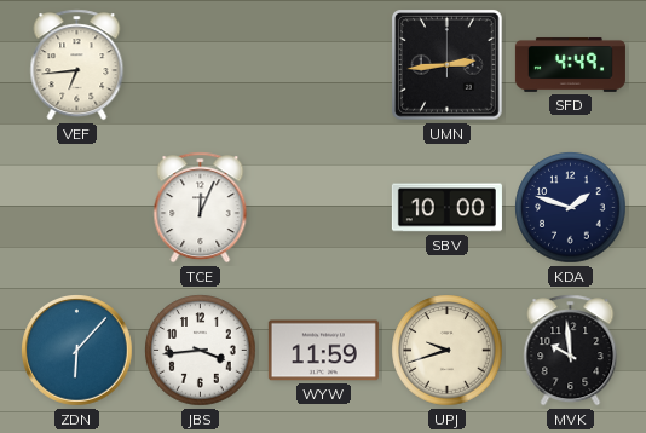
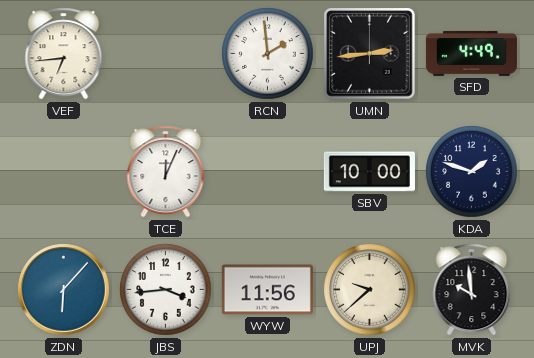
RCN: none -> 1:59
WYW: 11:59 -> 11:56
UPJ: 9:42 -> 9:38
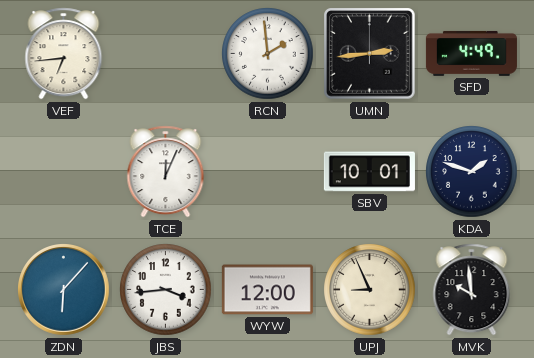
SBV: 10:00 -> 10:01
WYW: 11:56 -> 12:00
UPJ: 9:38 -> 8:56
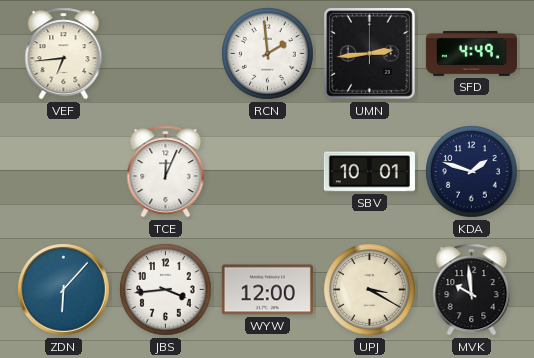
UPJ: 8:56 -> 3:20
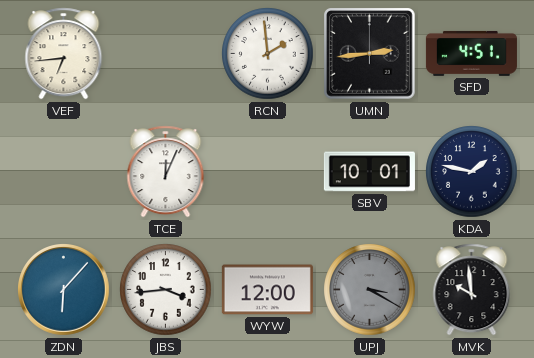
SFD: 4:49 -> 4:51
KDA: 1:48 -> 1:47
UPJ dial: cream -> grey
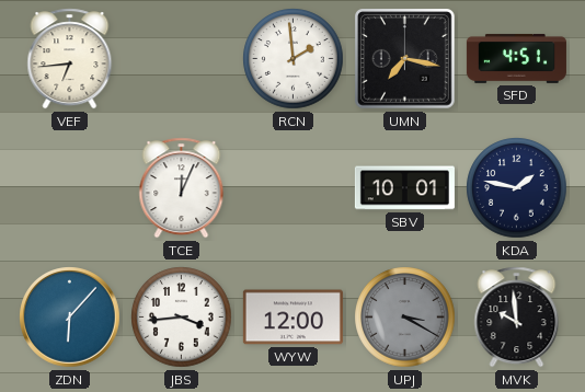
UMN: 2:44 -> 7:17
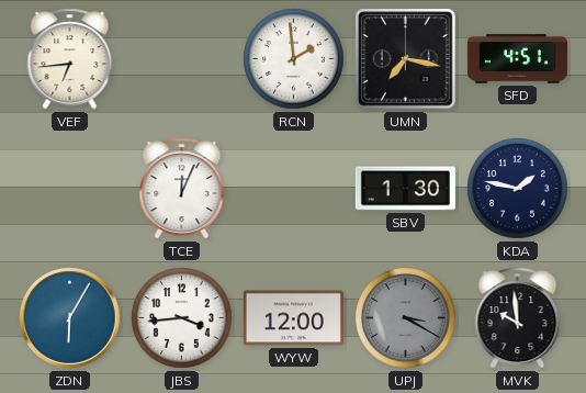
SBV: 10:01 -> 1:30
ZDN: 6:07 -> 6:05
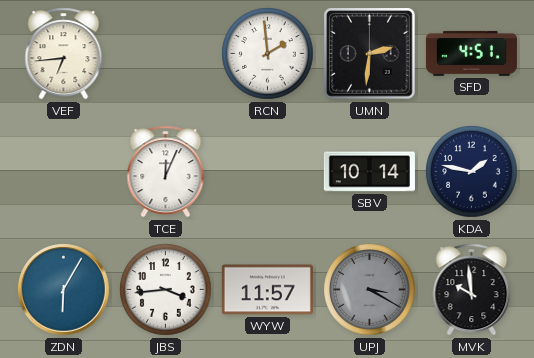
UMN: 7:17 -> 2:31
SBV: 1:30 -> 10:14
WYW: 12:00 -> 11:57
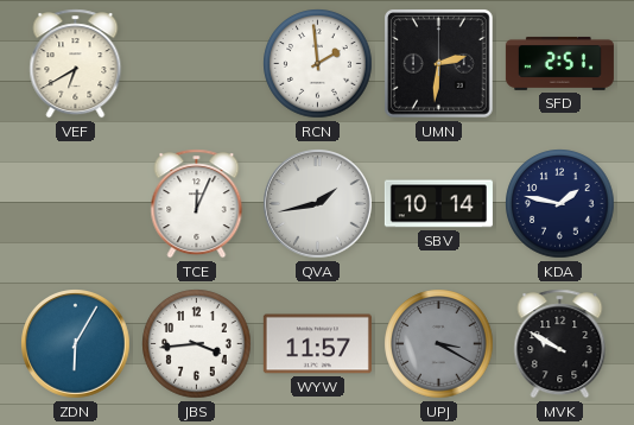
VEF: 6:44 -> 6:40
SFD: 4:51 -> 2:51
QVA: none -> 1:43
MVK: 9:59 -> 9:50
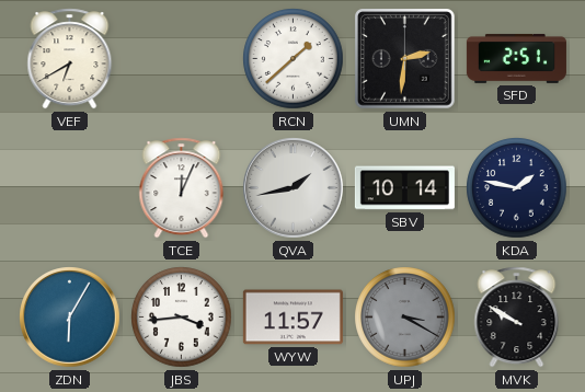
RCN: 1:59 -> 1:38
